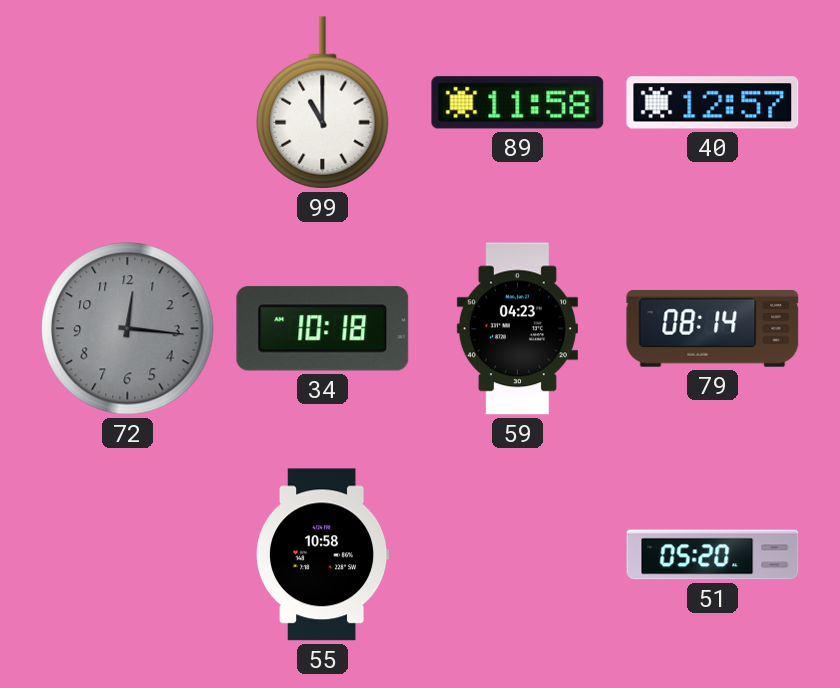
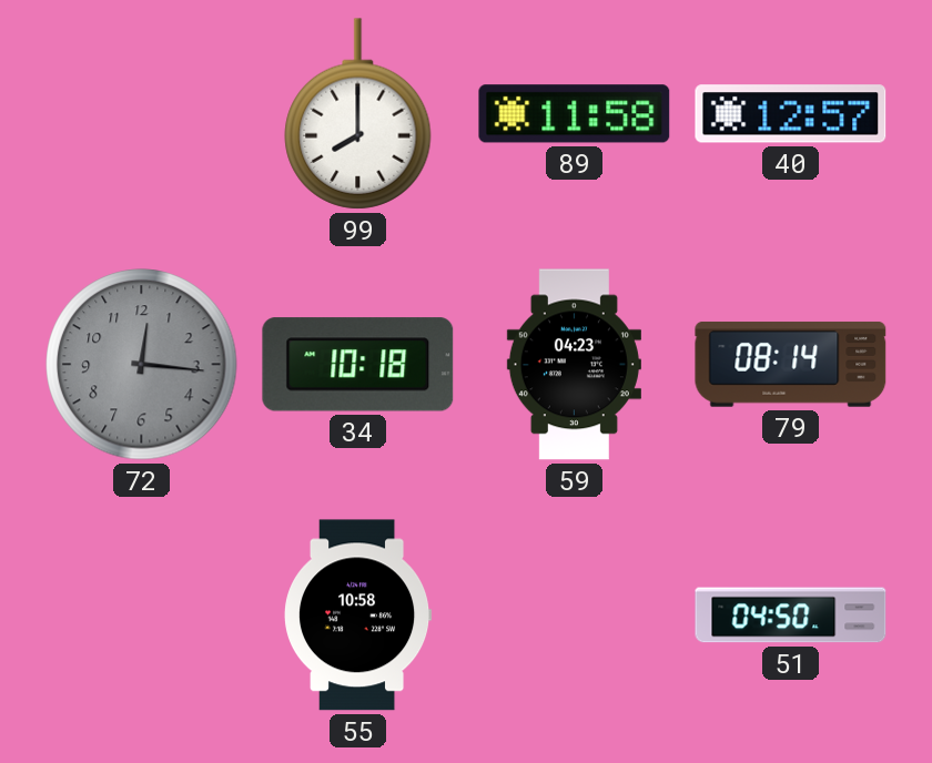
99: 11:00 -> 8:00
51: 05:20 -> 04:50
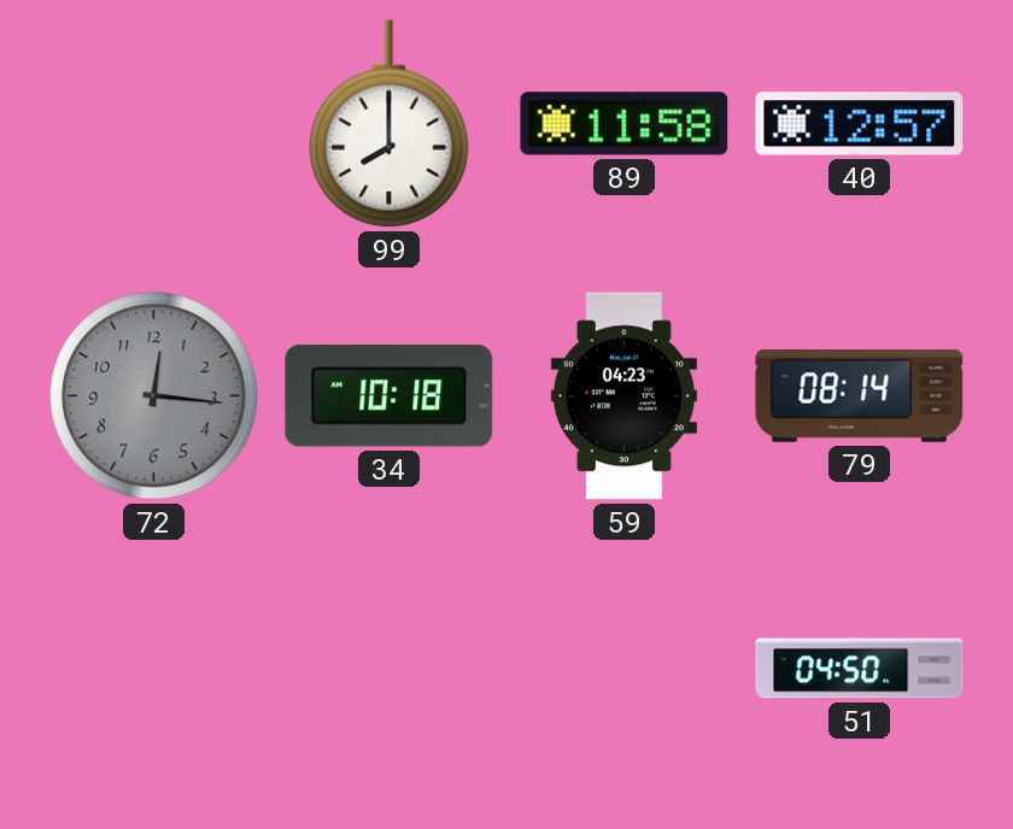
55: 10:58 -> none
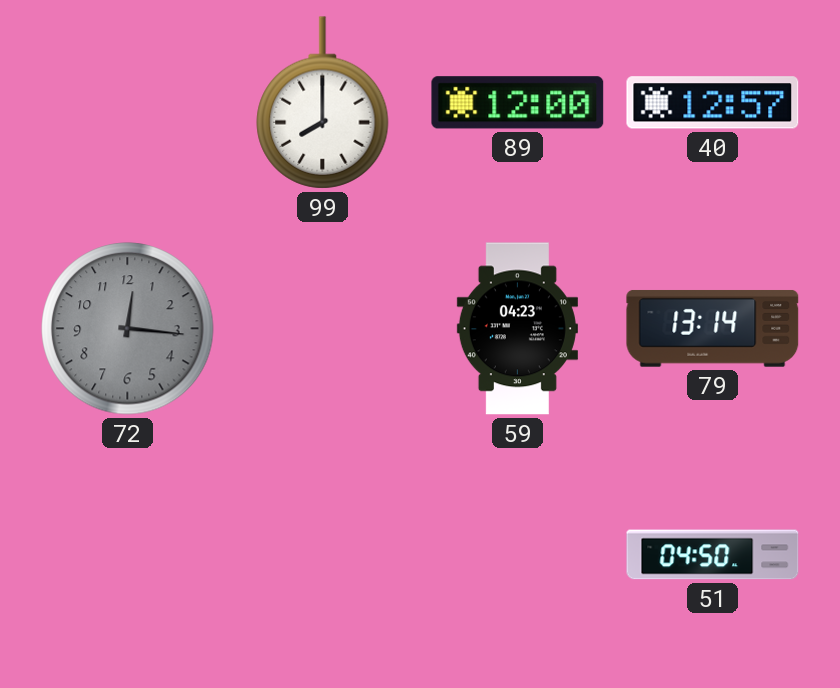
89: 11:58 -> 12:00
34: 10:18 -> none
79: 08:14 -> 13:14
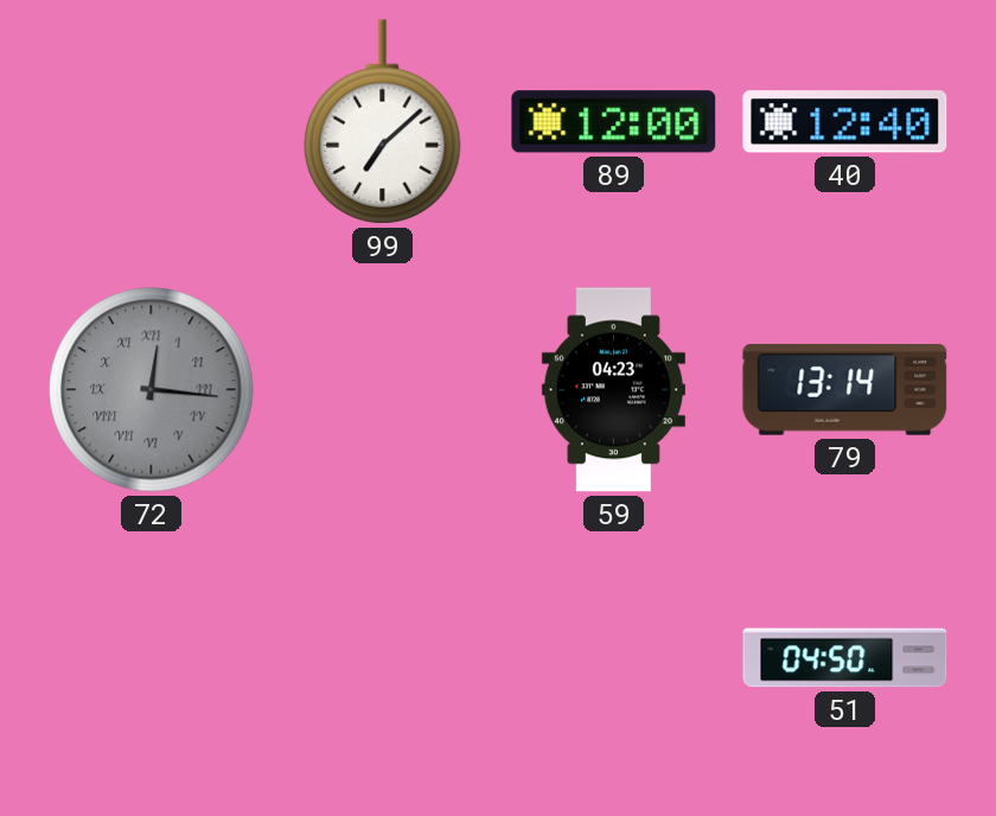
99: 8:00 -> 7:08
40: 12:57 -> 12:40
72 numerals: Arabic -> Roman
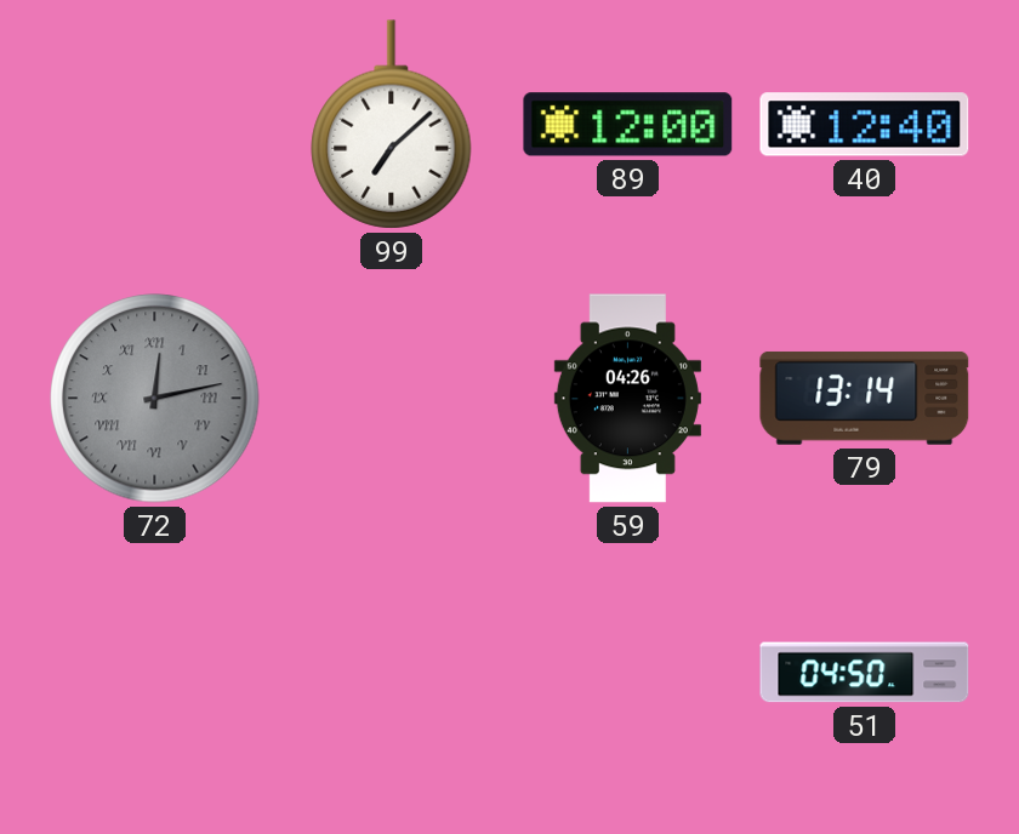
72: 12:16 -> 12:13
59: 04:23 -> 04:26
